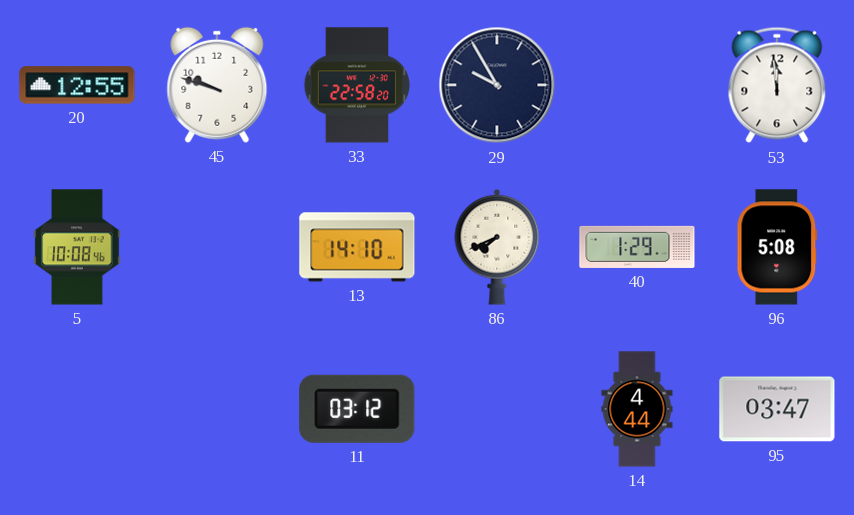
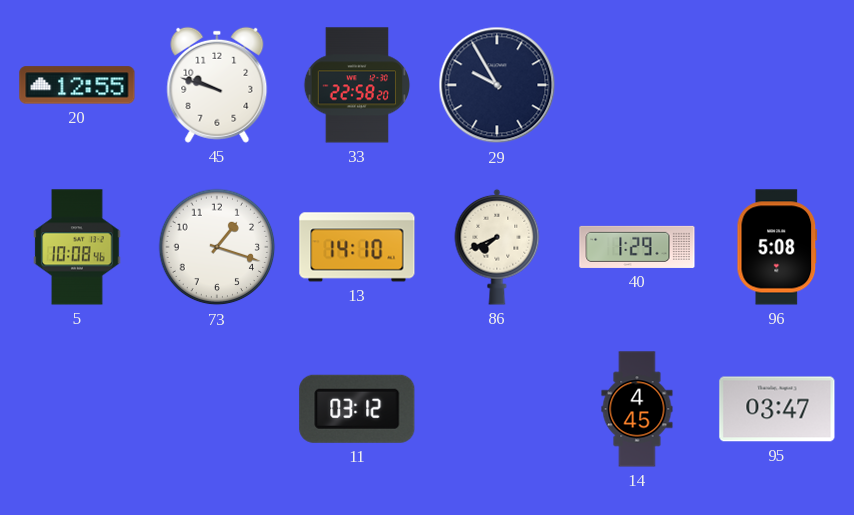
53: 11:59 -> none
73: none -> 1:18
14: 4:44 -> 4:45
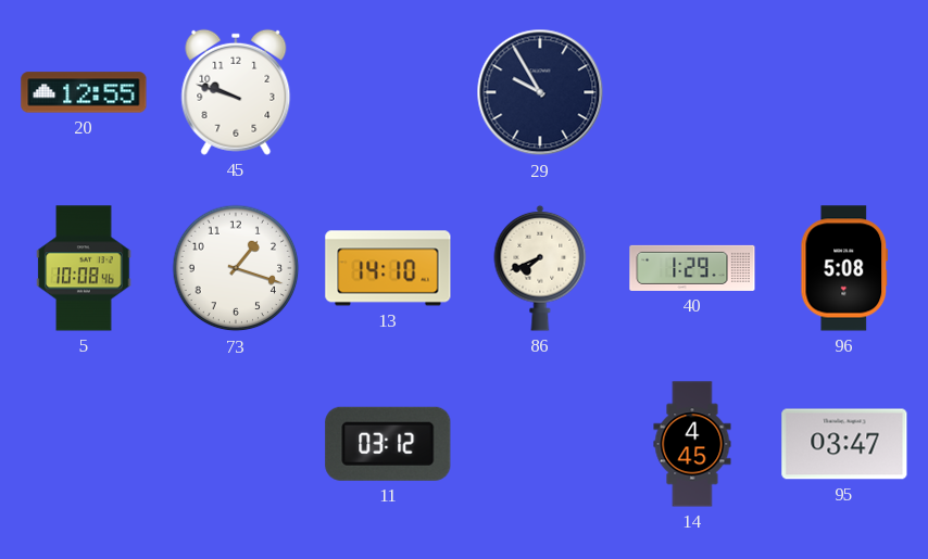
33: 22:58 -> none
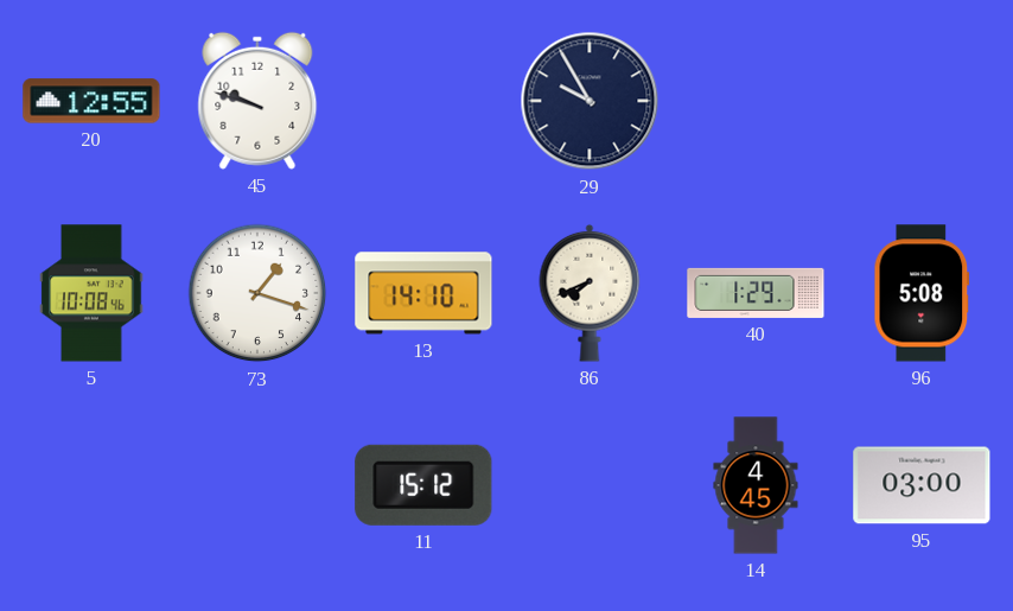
11: 03:12 -> 15:12
95: 03:47 -> 03:00
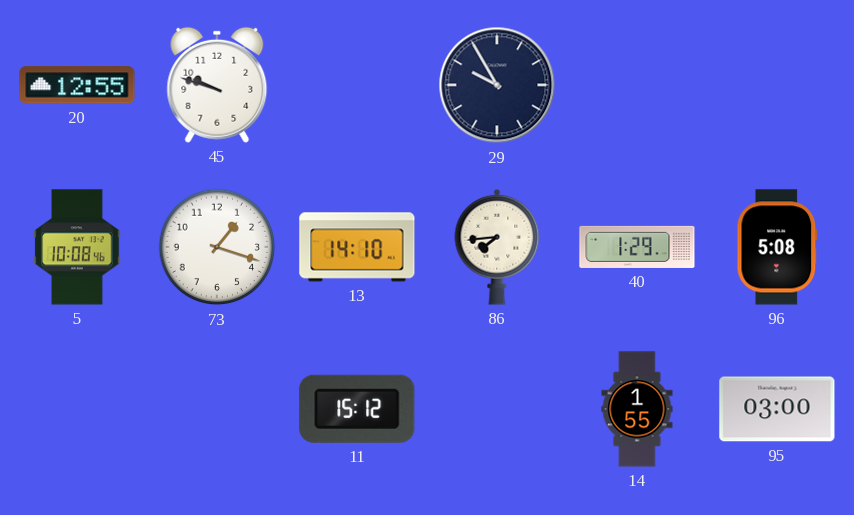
86: 7:41 -> 7:44
14: 4:45 -> 1:55
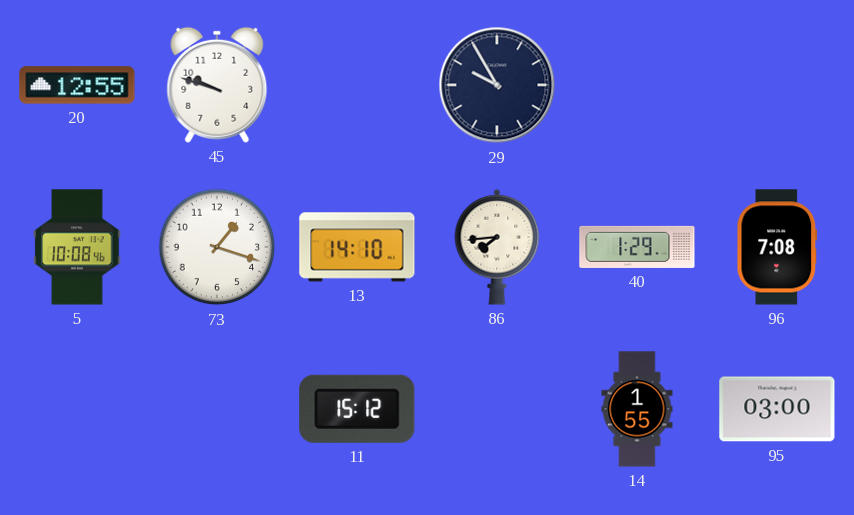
96: 5:08 -> 7:08
